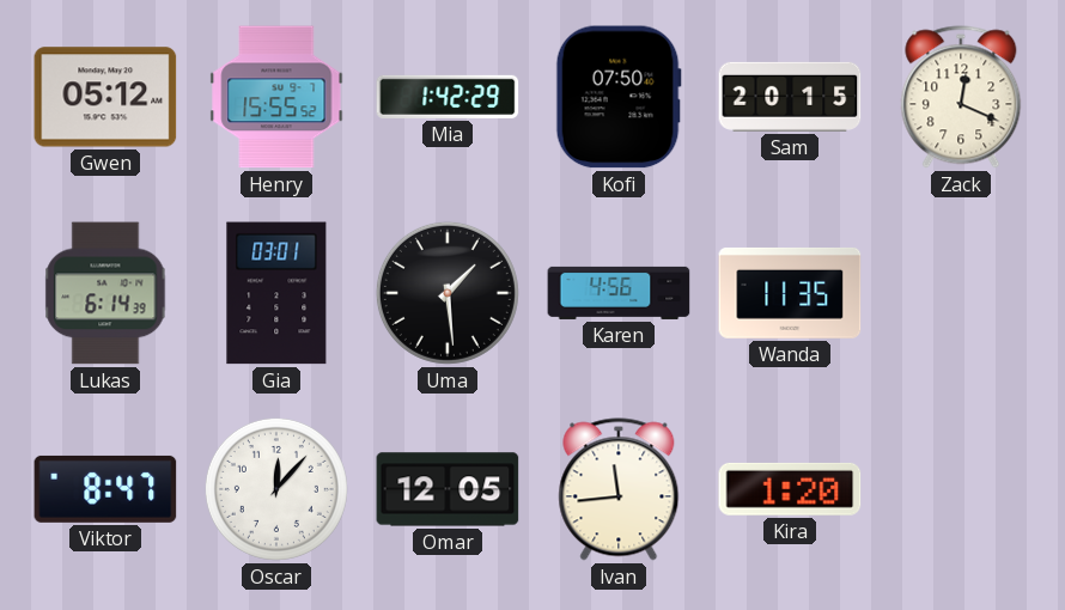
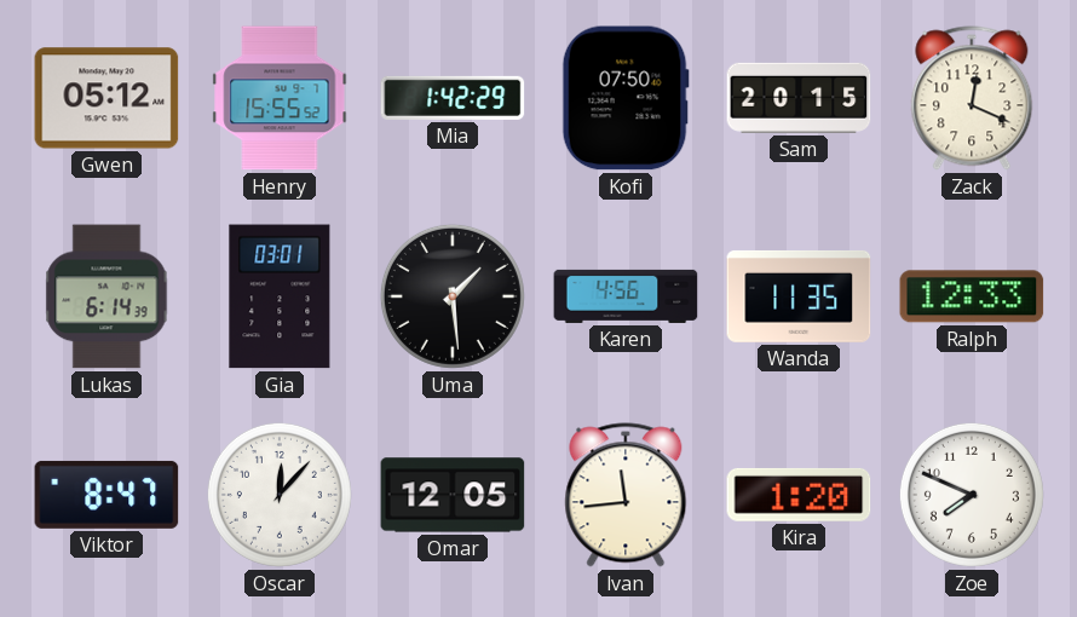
Ralph: none -> 12:33
Zoe: none -> 7:49
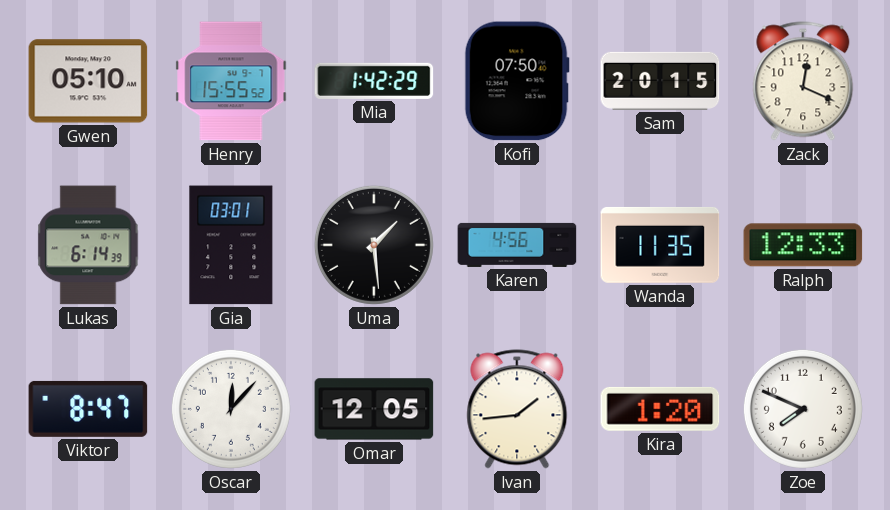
Gwen: 05:12 -> 05:10
Ivan: 11:44 -> 1:44
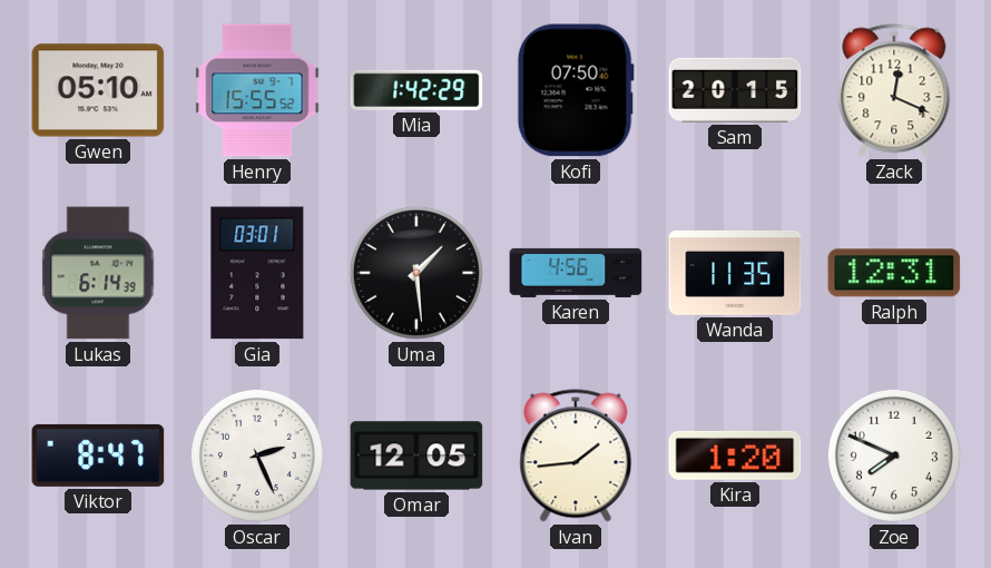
Ralph: 12:33 -> 12:31
Oscar: 12:07 -> 2:26
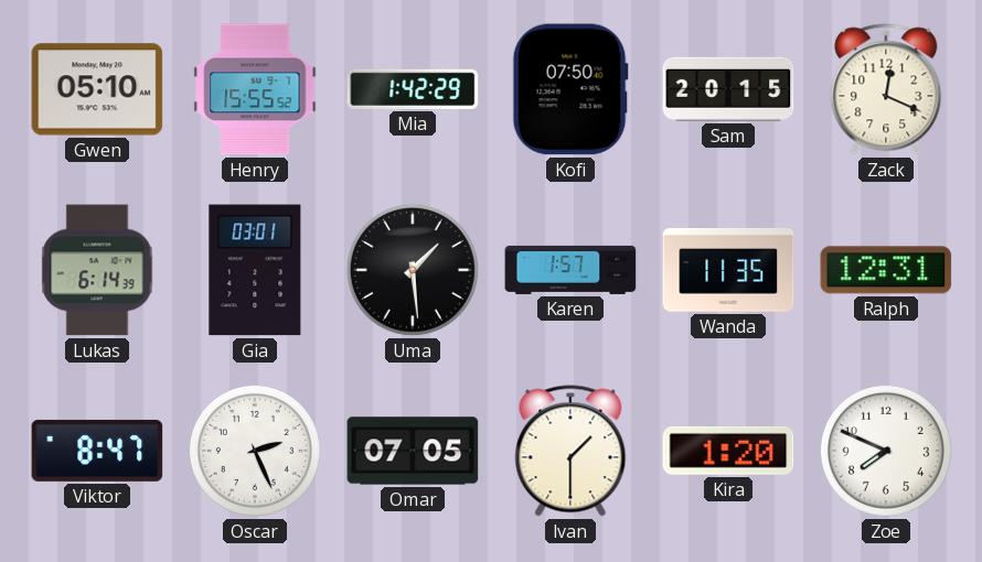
Karen: 4:56 -> 1:57
Omar: 12:05 -> 07:05
Ivan: 1:44 -> 1:30
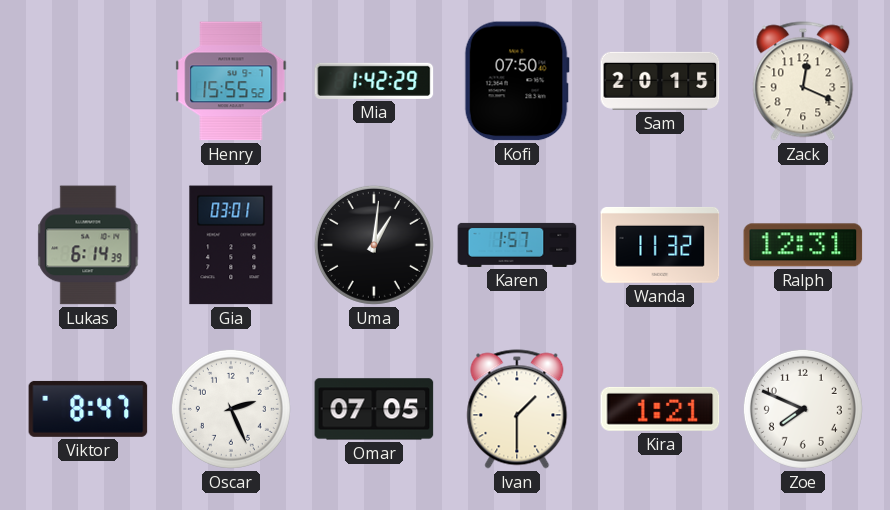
Gwen: 05:10 -> none
Uma: 1:29 -> 1:01
Wanda: 11:35 -> 11:32
Kira: 1:20 -> 1:21
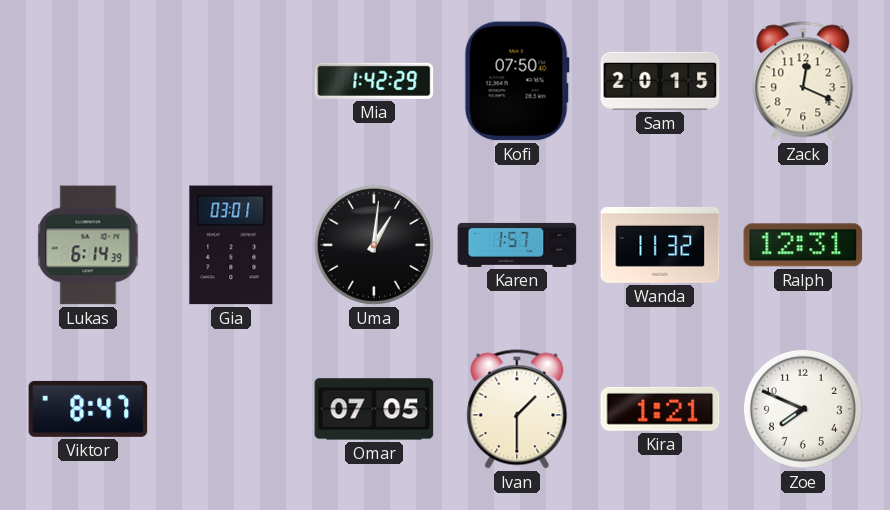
Henry: 15:55 -> none
Oscar: 2:26 -> none
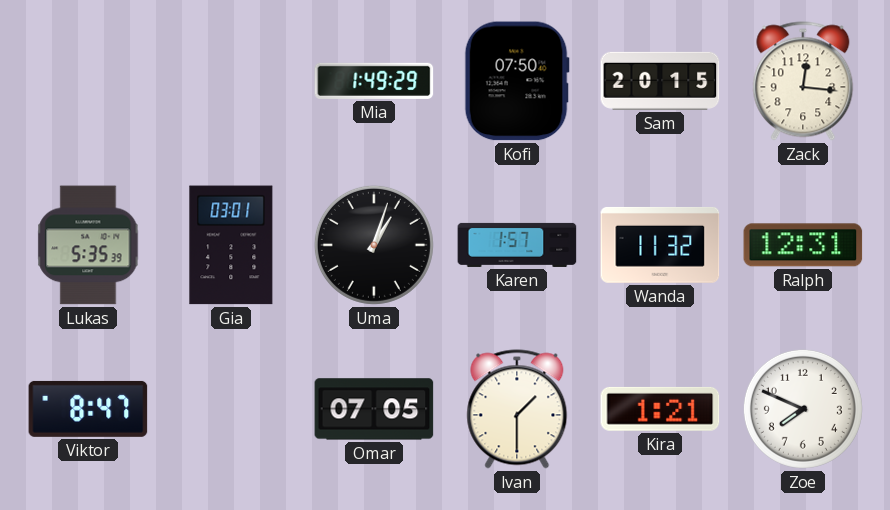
Mia: 1:42 -> 1:49
Zack: 12:19 -> 12:16
Lukas: 6:14 -> 5:35
Uma: 1:01 -> 1:03
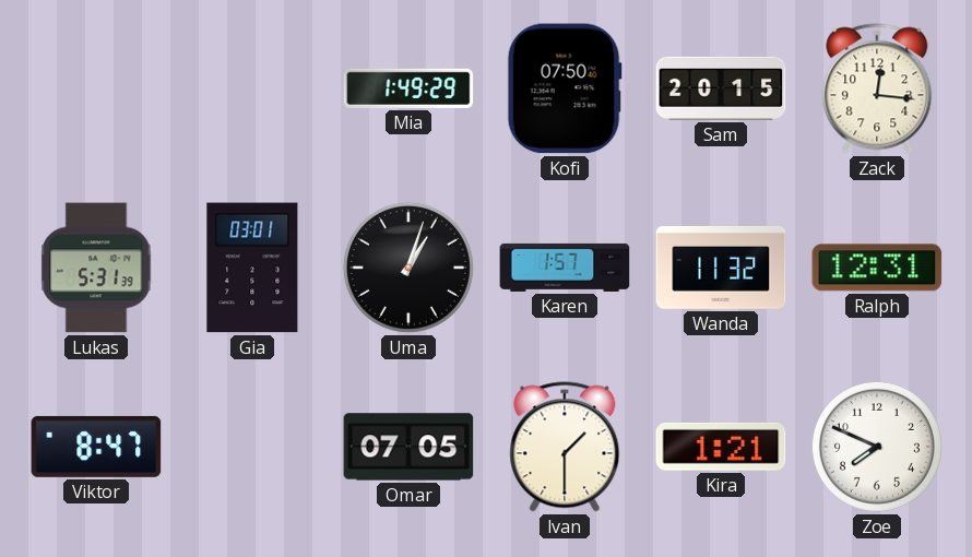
Lukas: 5:35 -> 5:31
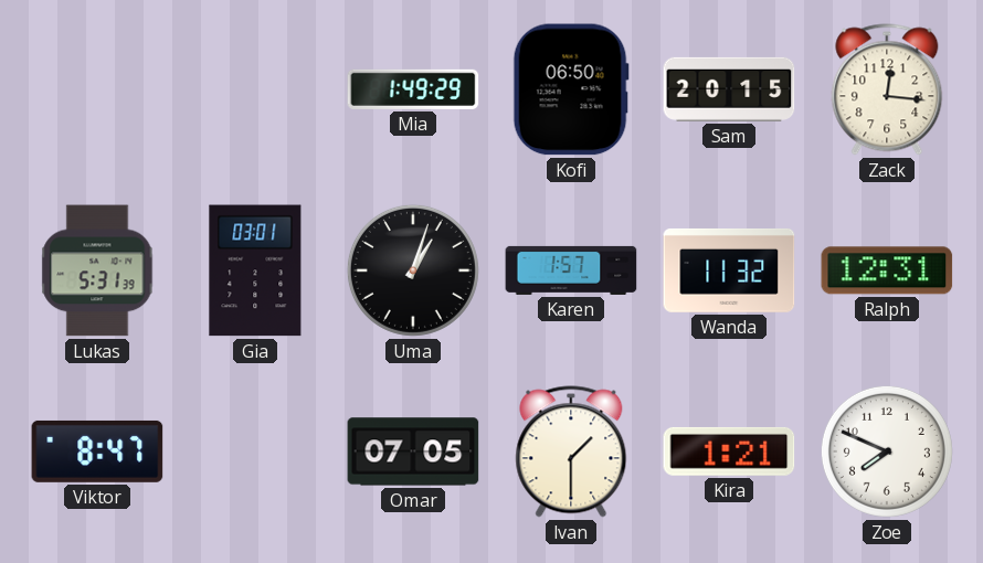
Kofi: 07:50 -> 06:50
